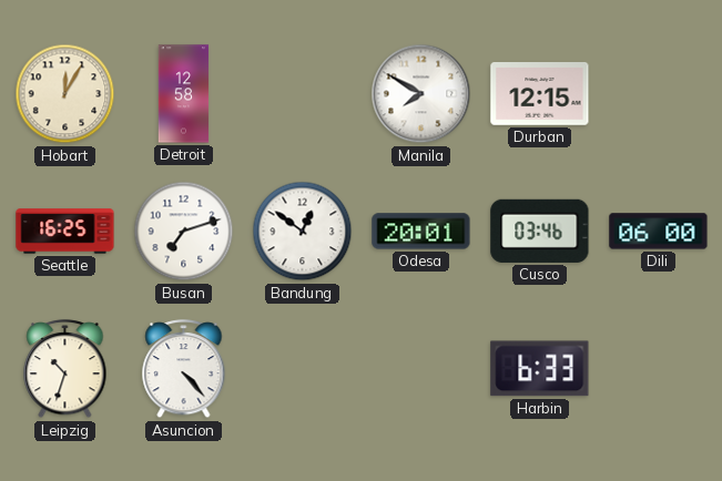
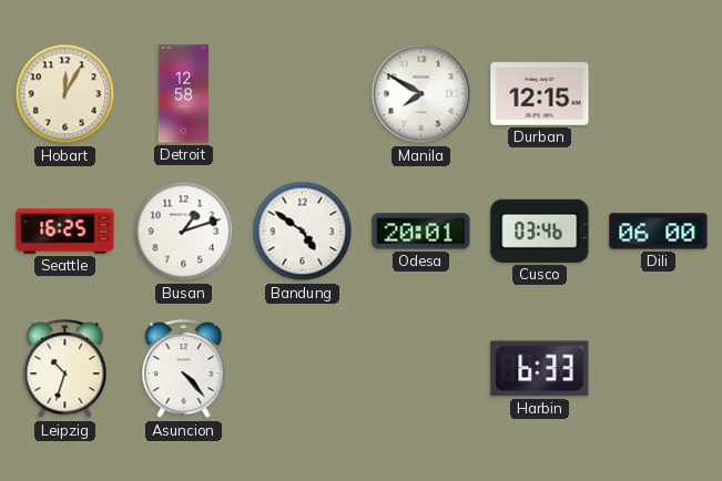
Busan: 7:12 -> 1:12
Bandung: 12:51 -> 4:51
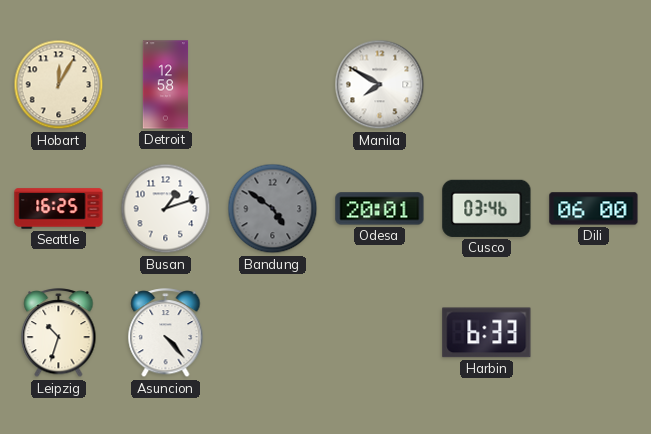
Durban: 12:15 -> none
Bandung dial: white -> grey
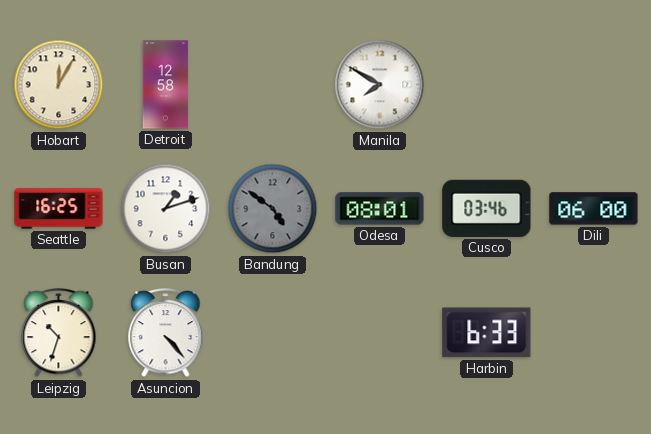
Odesa: 20:01 -> 08:01
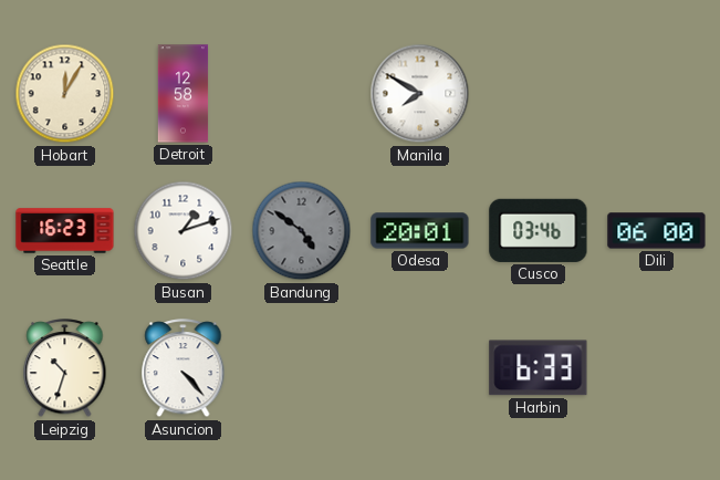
Seattle: 16:25 -> 16:23
Odesa: 08:01 -> 20:01
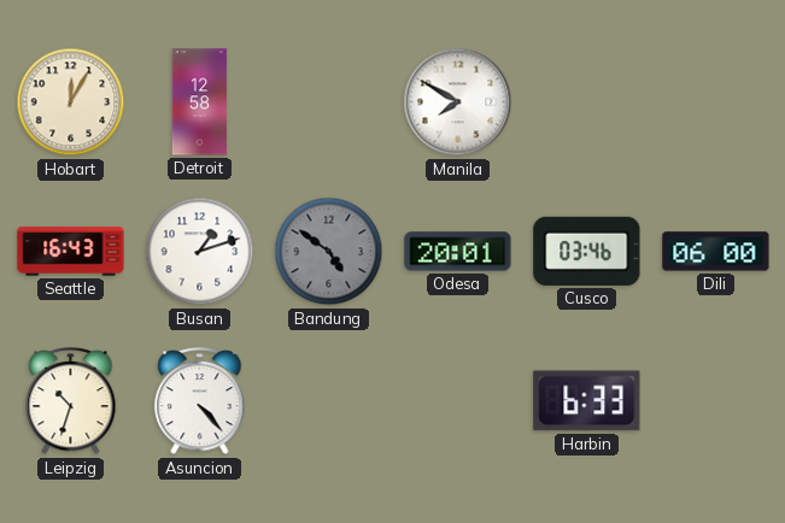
Seattle: 16:23 -> 16:43
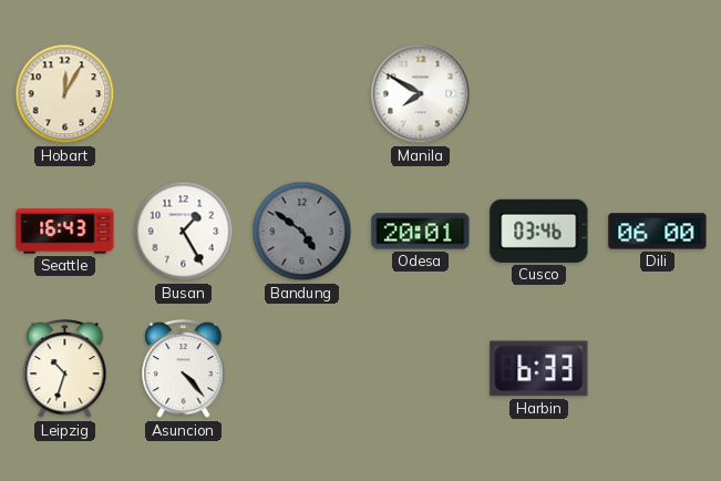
Detroit: 12:58 -> none
Busan: 1:12 -> 1:25
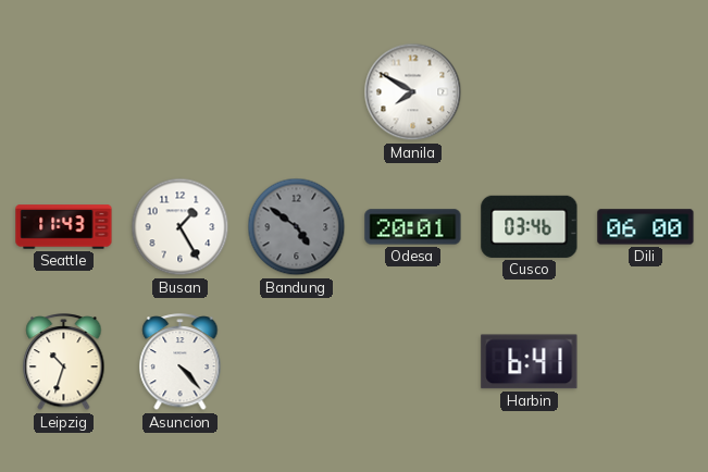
Hobart: 12:05 -> none
Seattle: 16:43 -> 11:43
Harbin: 6:33 -> 6:41
